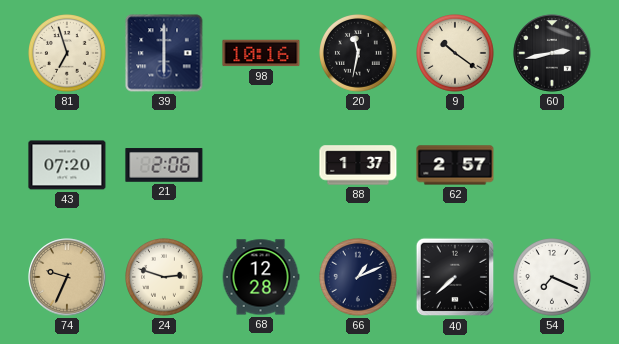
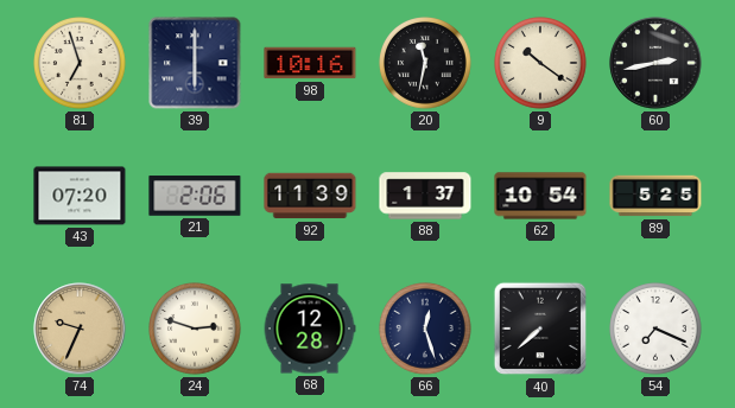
92: none -> 11:39
62: 2:57 -> 10:54
89: none -> 5:25
66: 1:11 -> 12:27
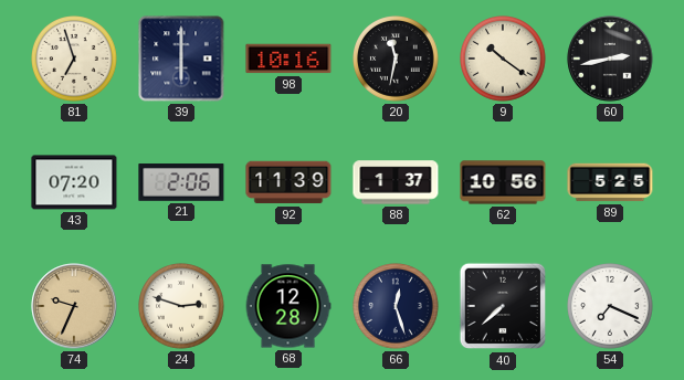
62: 10:54 -> 10:56
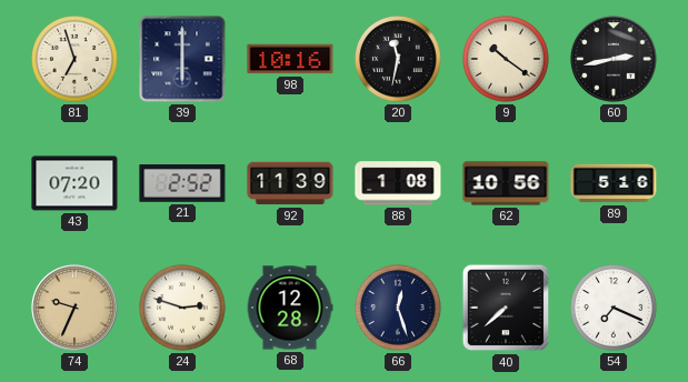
21: 2:06 -> 2:52
88: 1:37 -> 1:08
89: 5:25 -> 5:16
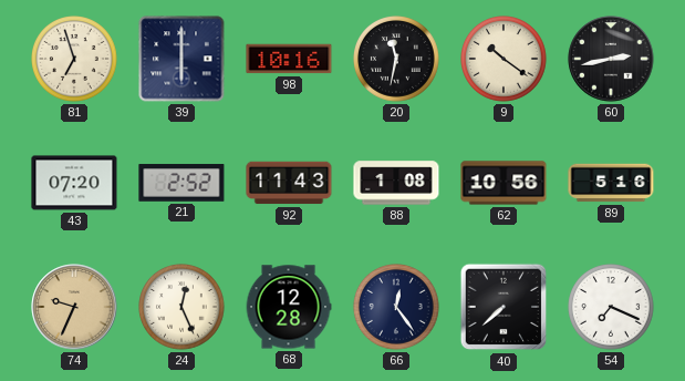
92: 11:39 -> 11:43
24: 2:48 -> 12:26
66: 12:27 -> 12:24
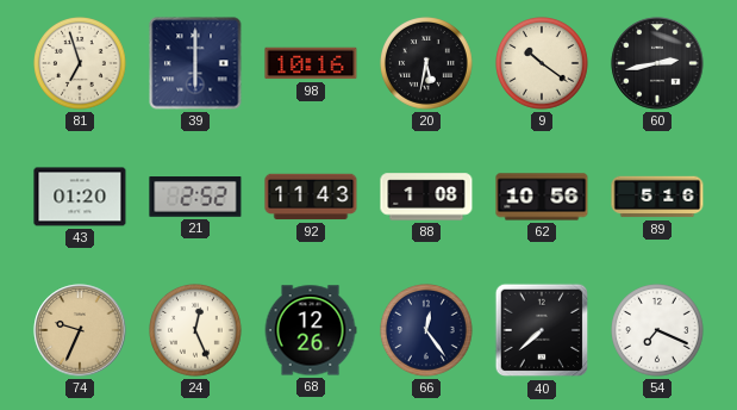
20: 11:32 -> 5:32
43: 07:20 -> 01:20
68: 12:28 -> 12:26
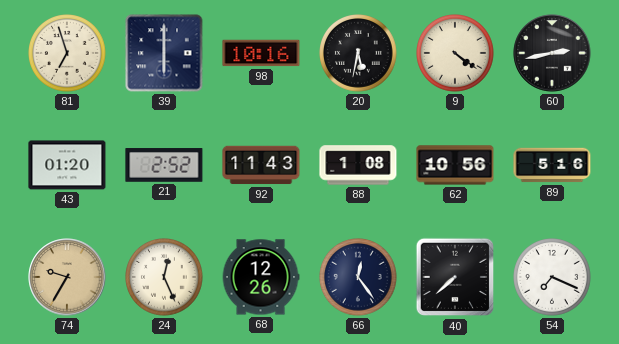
9: 10:21 -> 4:21
74: 9:34 -> 9:35
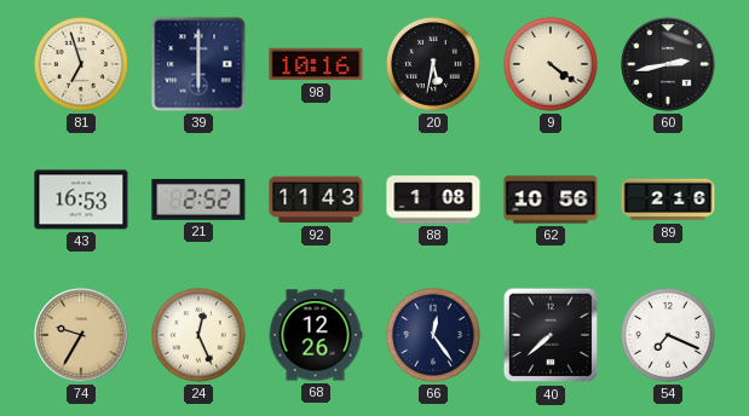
43: 01:20 -> 16:53
89: 5:16 -> 2:16
